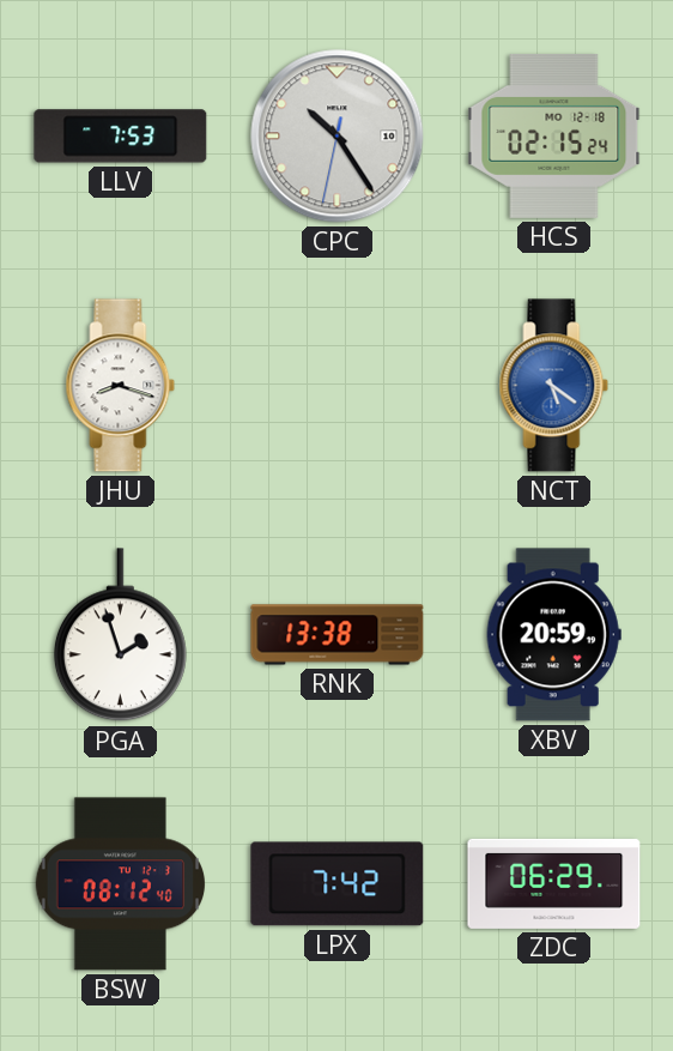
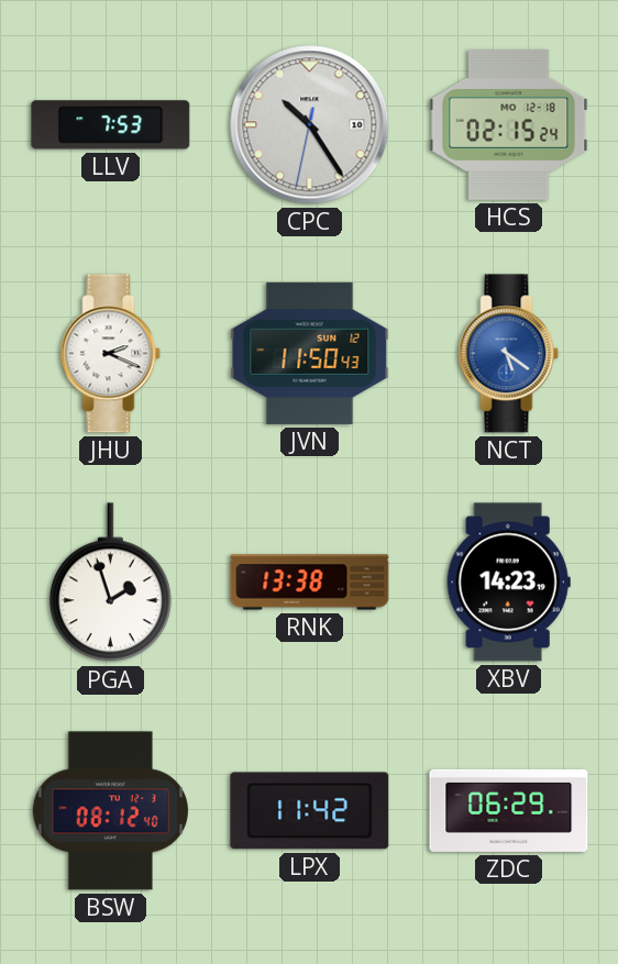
JHU: 8:18 -> 2:19
JVN: none -> 11:50
XBV: 20:59 -> 14:23
LPX: 7:42 -> 11:42
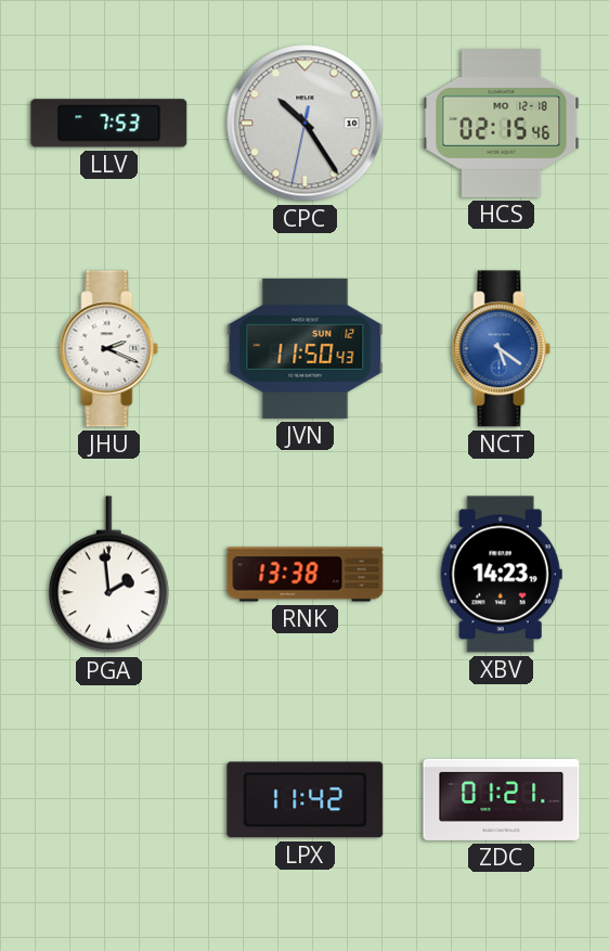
HCS: 02:15:24 -> 02:15:46
PGA: 1:57 -> 1:59
BSW: 08:12 -> none
ZDC: 06:29 -> 01:21
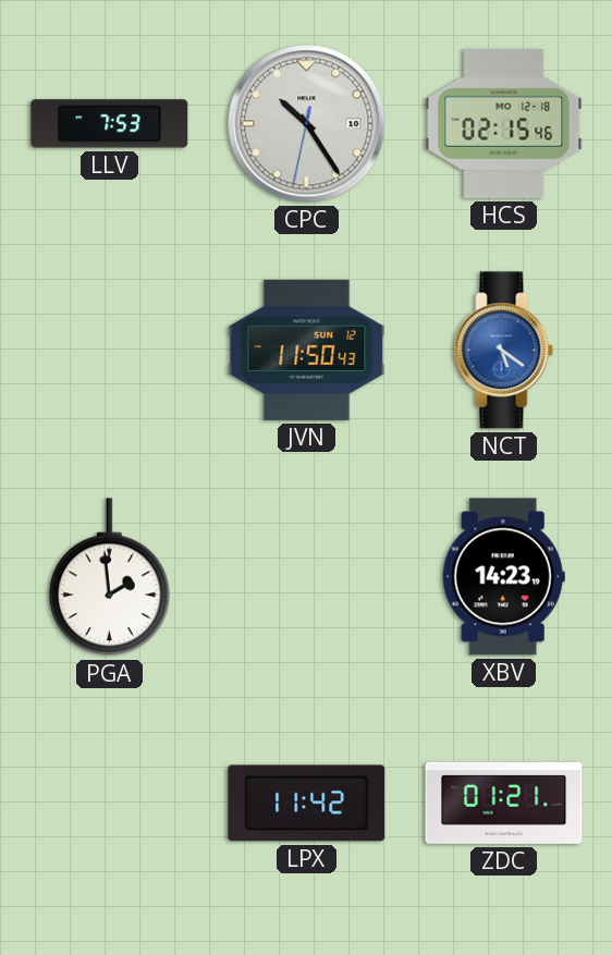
JHU: 2:19 -> none
RNK: 13:38 -> none
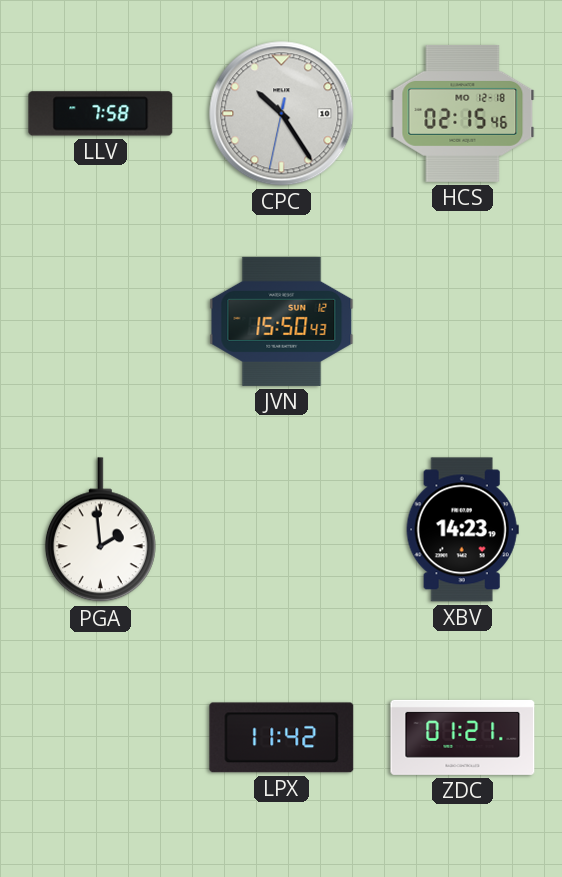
LLV: 7:53 -> 7:58
JVN: 11:50 -> 15:50
NCT: 5:21 -> none
